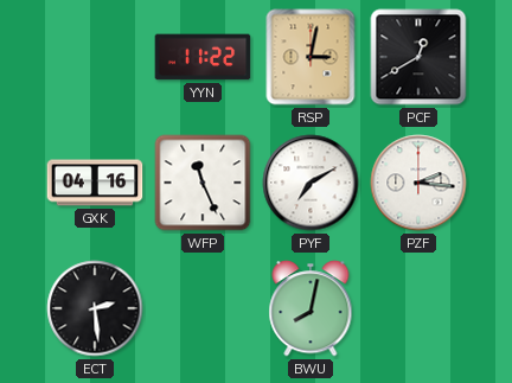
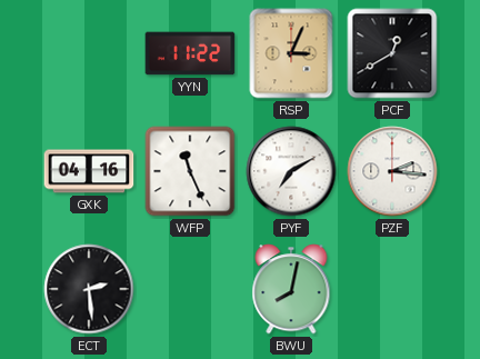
RSP: 3:02 -> 3:04
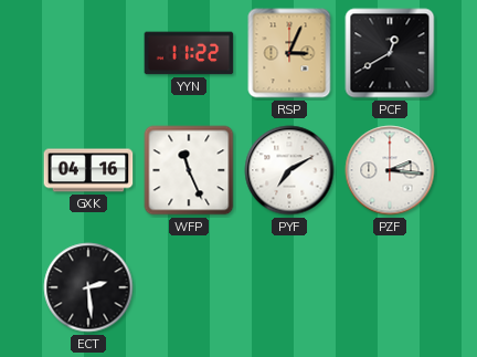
BWU: 8:02 -> none
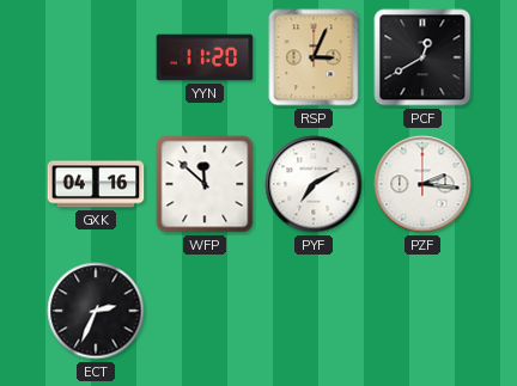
YYN: 11:22 -> 11:20
WFP: 11:26 -> 11:52
ECT: 2:29 -> 2:34
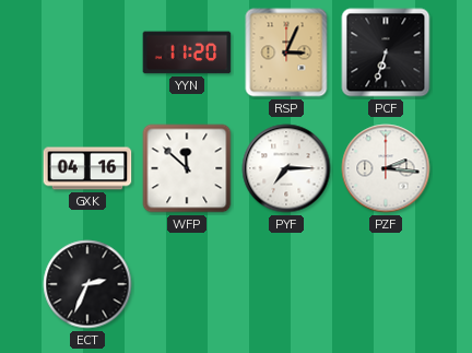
PCF: 12:40 -> 6:33
PYF: 7:10 -> 7:15
